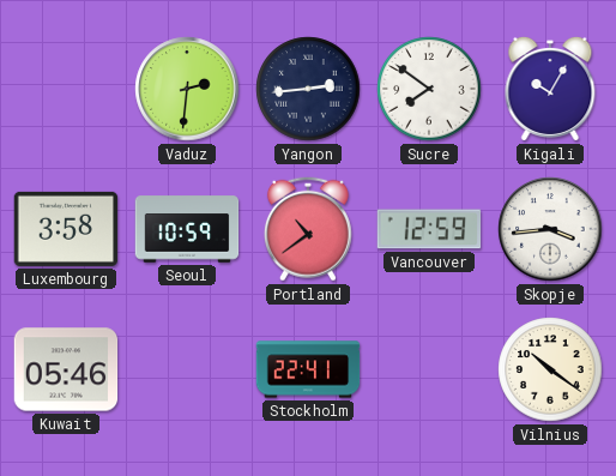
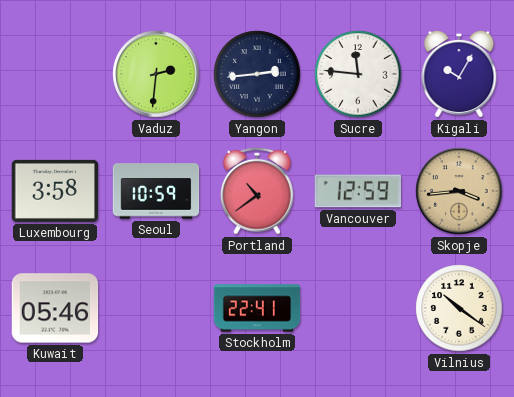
Sucre: 7:51 -> 11:46
Skopje dial: white -> champagne
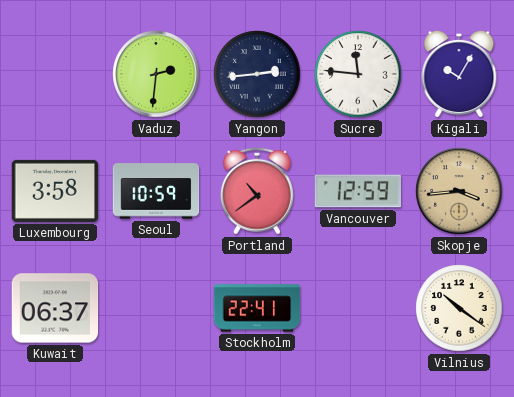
Kuwait: 05:46 -> 06:37
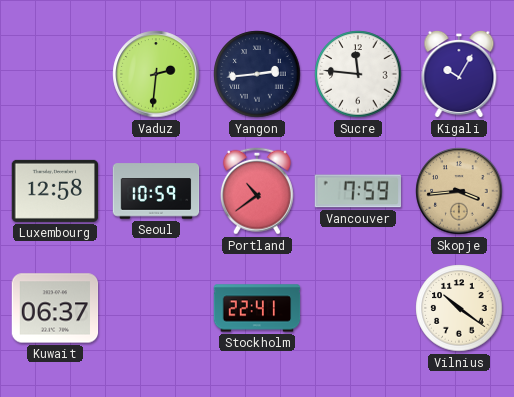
Luxembourg: 3:58 -> 12:58
Vancouver: 12:59 -> 7:59
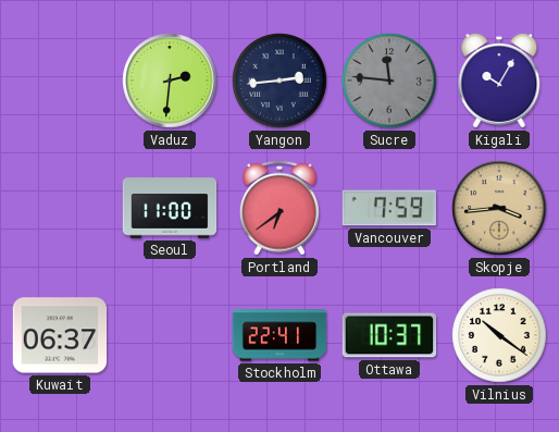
Sucre dial: white -> grey
Luxembourg: 12:58 -> none
Seoul: 10:59 -> 11:00
Portland: 10:39 -> 6:39
Ottawa: none -> 10:37
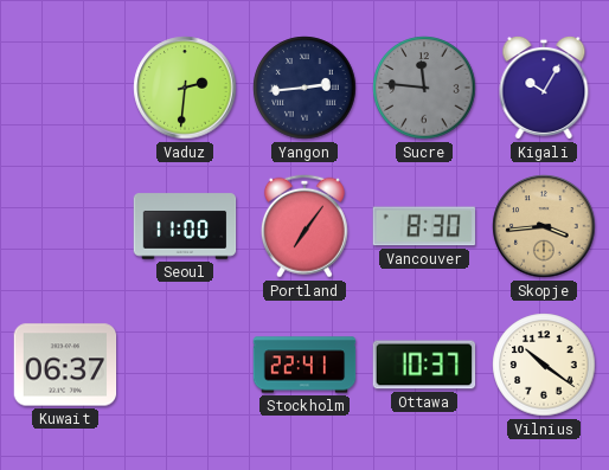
Portland: 6:39 -> 7:06
Vancouver: 7:59 -> 8:30
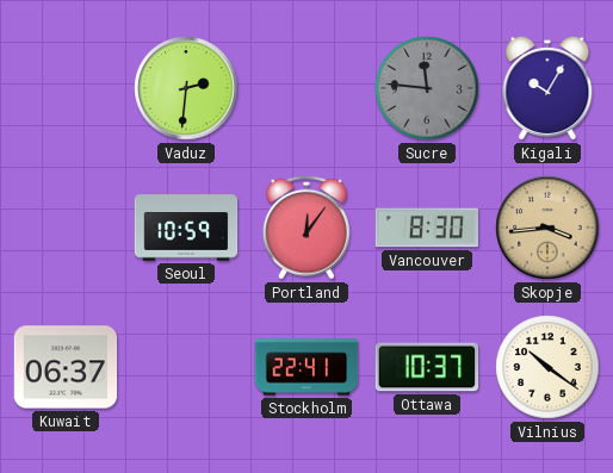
Yangon: 2:44 -> none
Seoul: 11:00 -> 10:59
Portland: 7:06 -> 12:06
